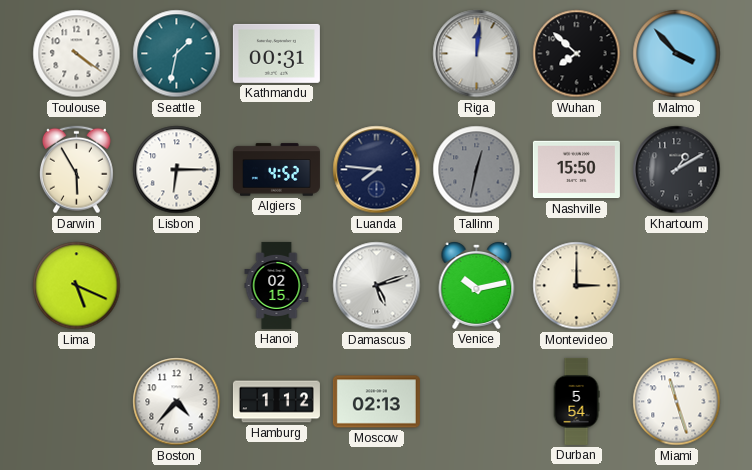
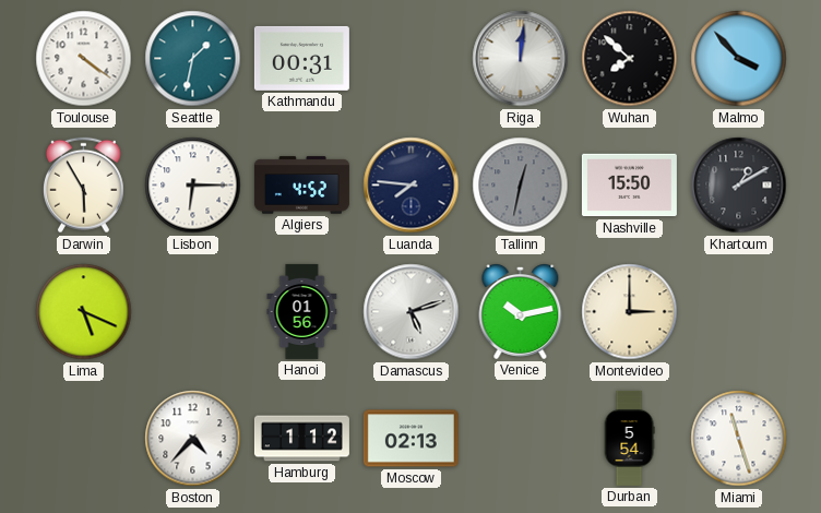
Hanoi: 02:15 -> 01:56
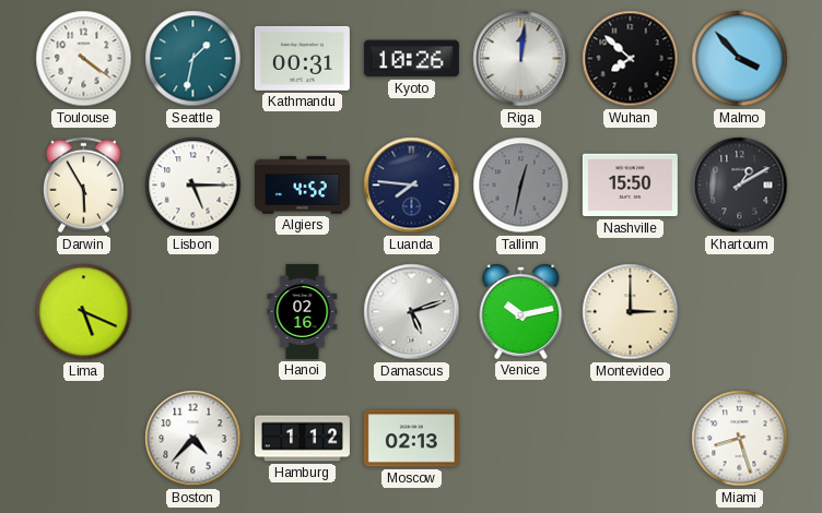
Kyoto: none -> 10:26
Lisbon: 6:15 -> 5:15
Hanoi: 01:56 -> 02:16
Durban: 5:54 -> none
Miami: 11:27 -> 8:27
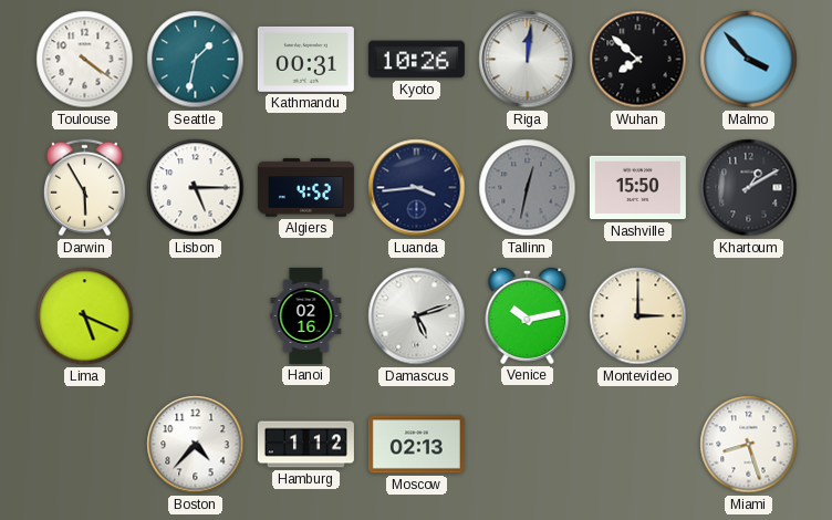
Luanda: 7:46 -> 3:44
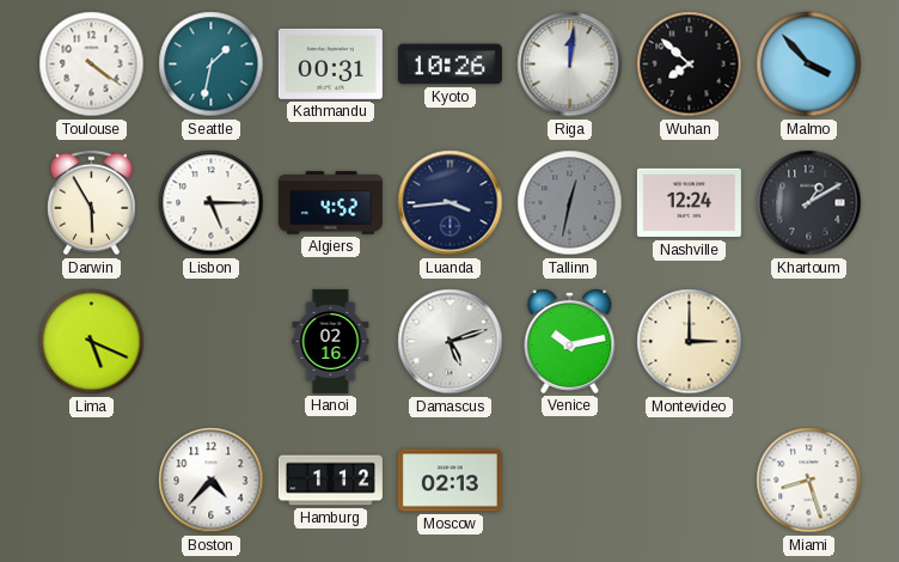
Nashville: 15:50 -> 12:24
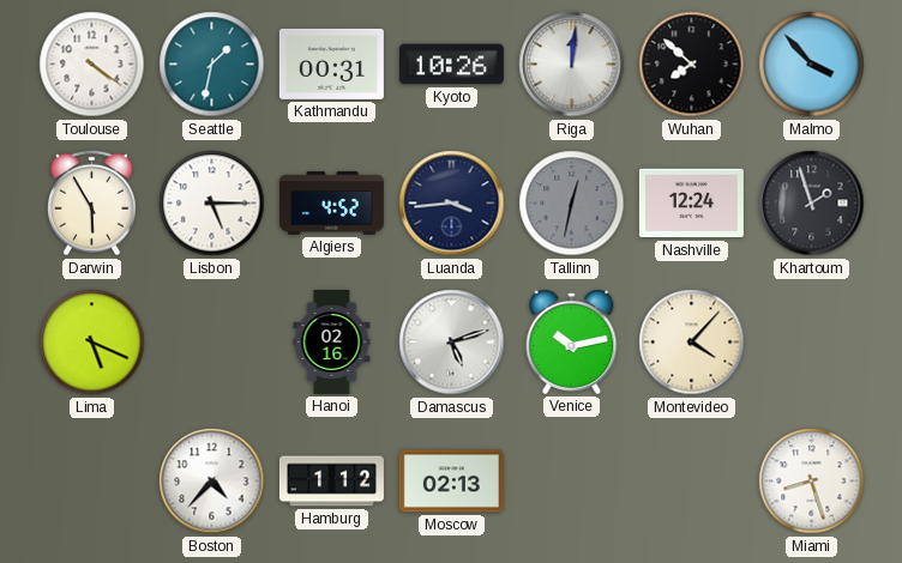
Khartoum: 1:10 -> 1:57
Montevideo: 3:00 -> 4:07
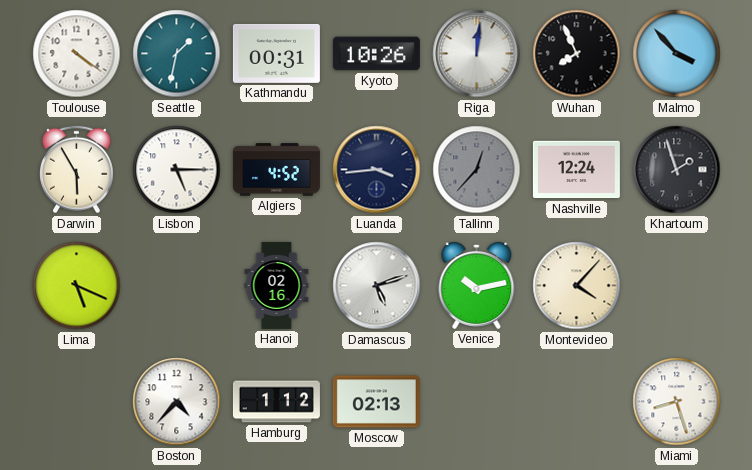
Wuhan: 7:52 -> 7:56
Tallinn: 12:32 -> 12:37
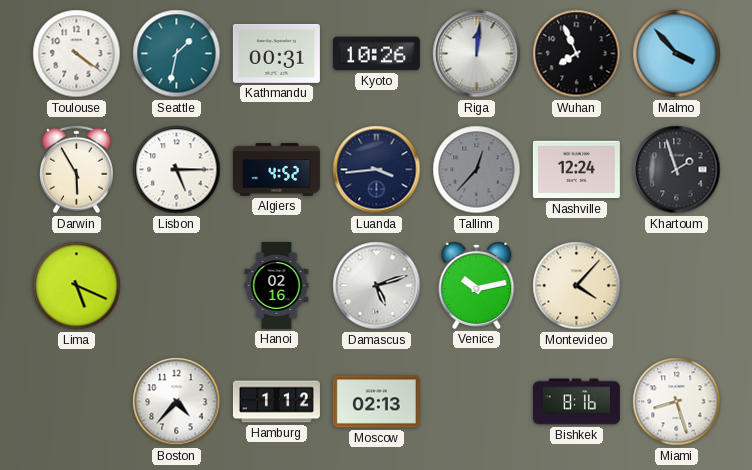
Bishkek: none -> 8:16
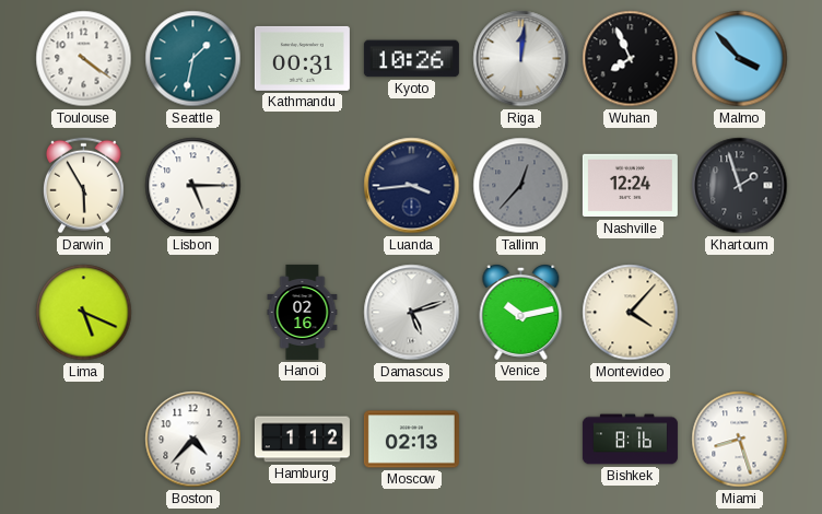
Algiers: 4:52 -> none
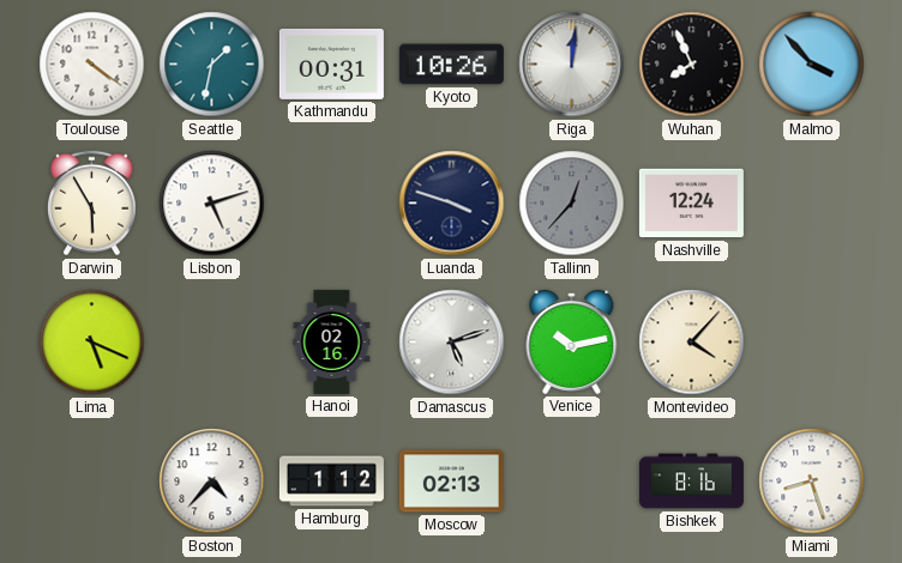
Lisbon: 5:15 -> 5:12
Luanda: 3:44 -> 3:48
Khartoum: 1:57 -> none
